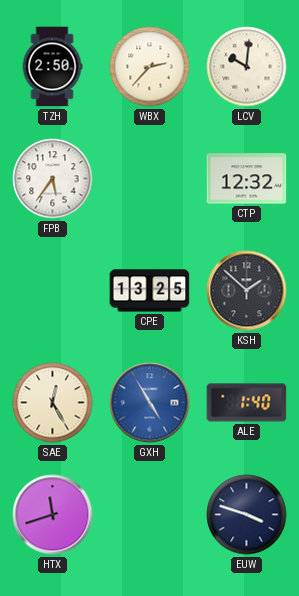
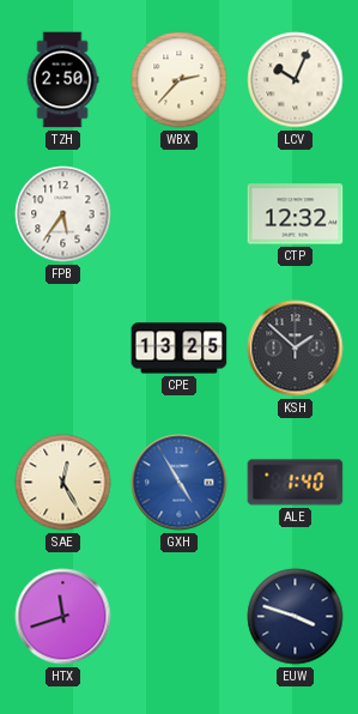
LCV: 10:01 -> 10:04
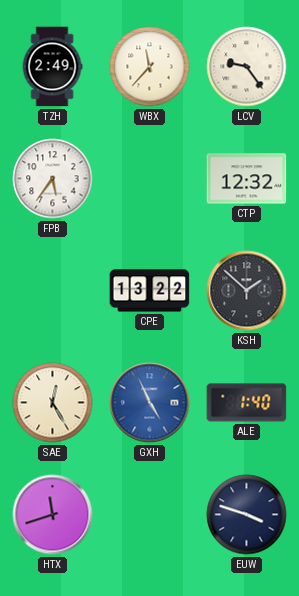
TZH: 2:50 -> 2:49
WBX: 2:37 -> 11:37
LCV: 10:04 -> 9:24
CPE: 13:25 -> 13:22
GXH: 4:55 -> 4:56
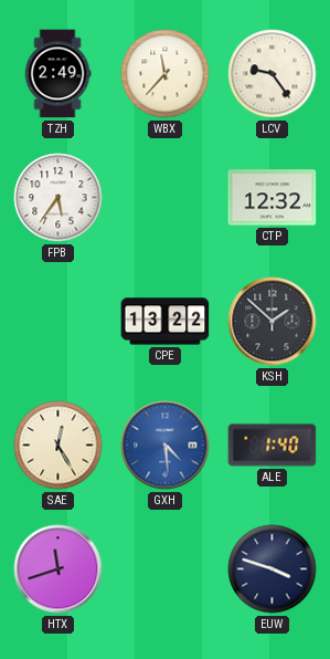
GXH: 4:56 -> 4:29
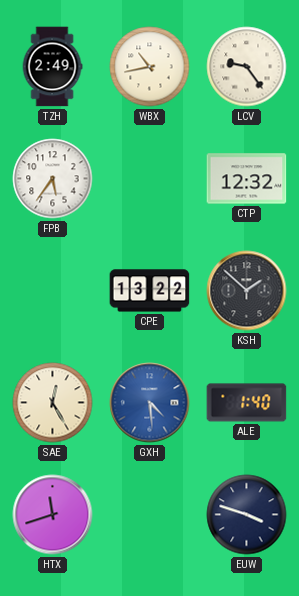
WBX: 11:37 -> 10:43
